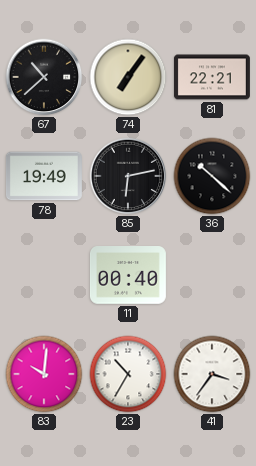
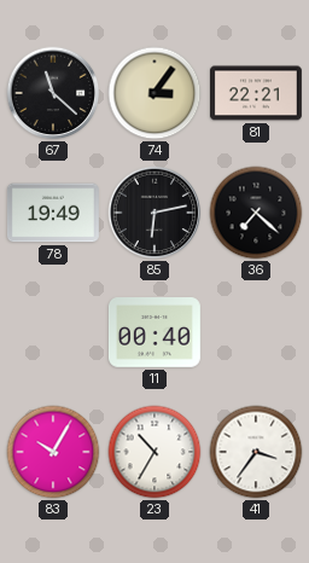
67: 10:38 -> 11:22
74: 7:06 -> 3:06
36: 10:22 -> 7:22
83: 10:01 -> 10:05
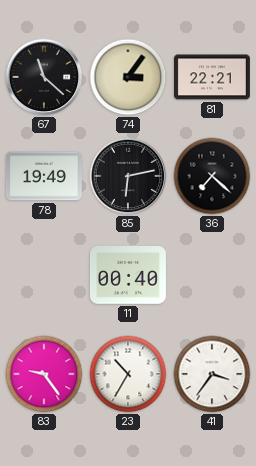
83: 10:05 -> 9:24
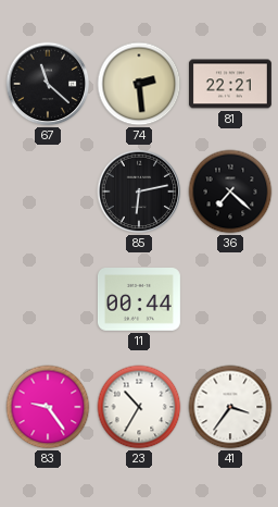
74: 3:06 -> 2:29
78: 19:49 -> none
11: 00:40 -> 00:44
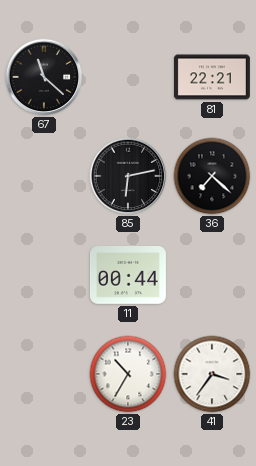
74: 2:29 -> none
83: 9:24 -> none
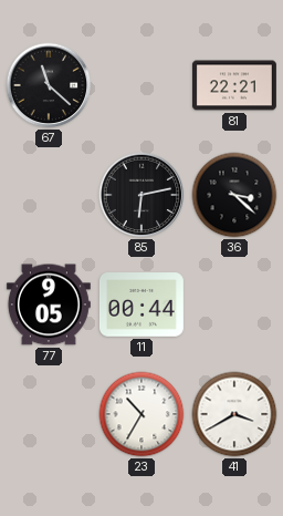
36: 7:22 -> 3:22
77: none -> 9:05
41: 3:36 -> 3:40
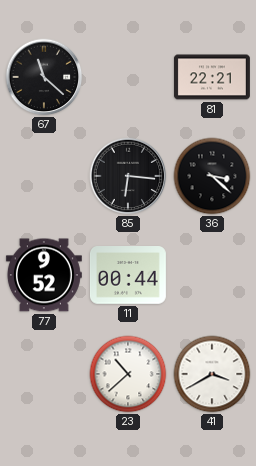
85: 6:13 -> 6:16
77: 9:05 -> 9:52
23: 10:35 -> 10:38
